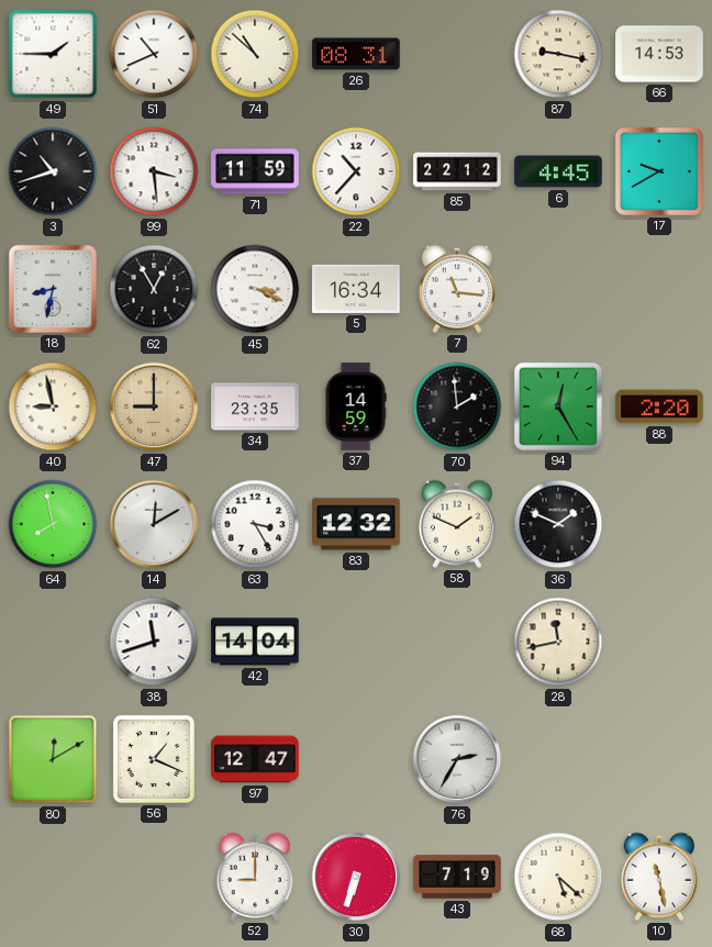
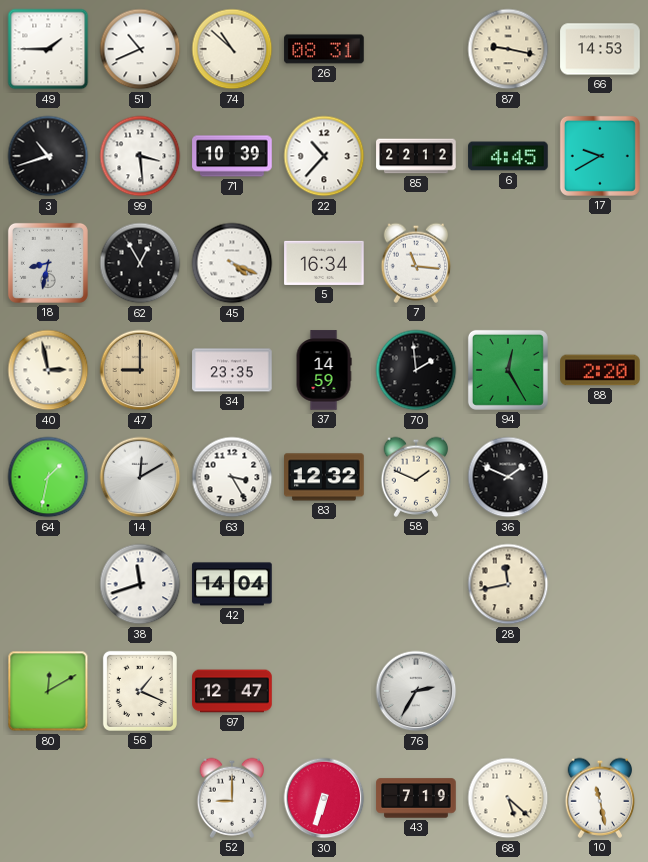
71: 11:59 -> 10:39
45: 3:19 -> 4:19
40: 8:58 -> 2:58
64: 7:58 -> 1:32
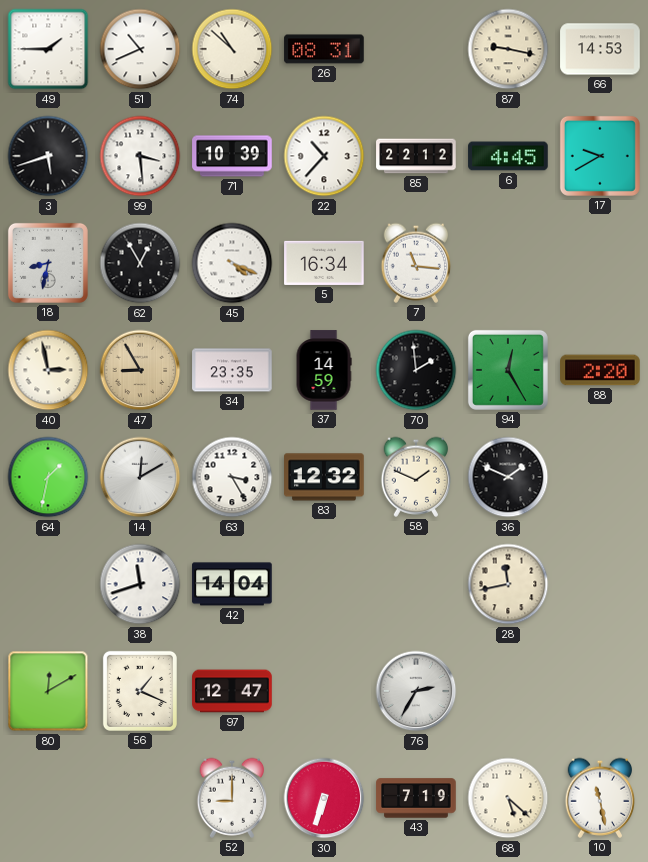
3: 10:42 -> 5:42
47: 9:00 -> 8:55
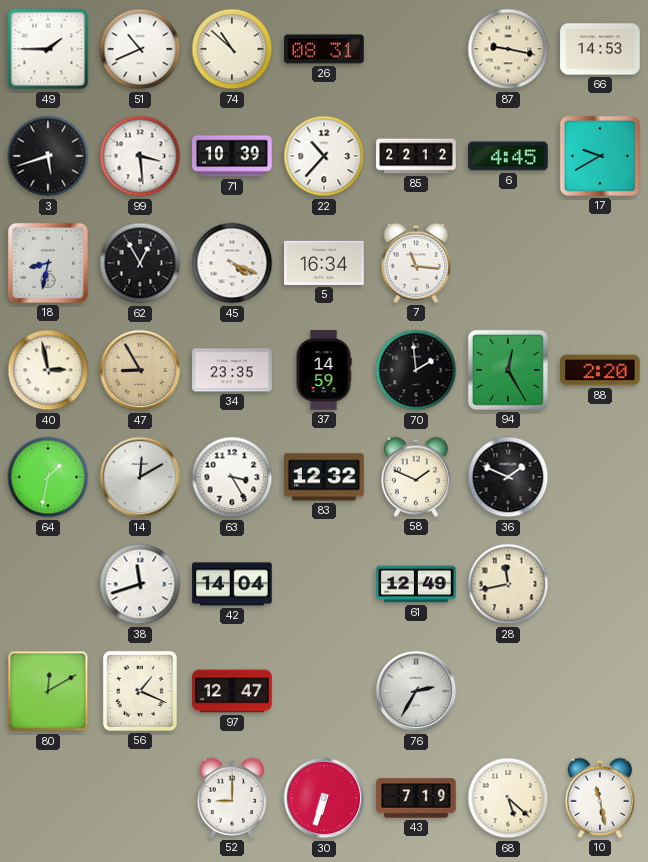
61: none -> 12:49
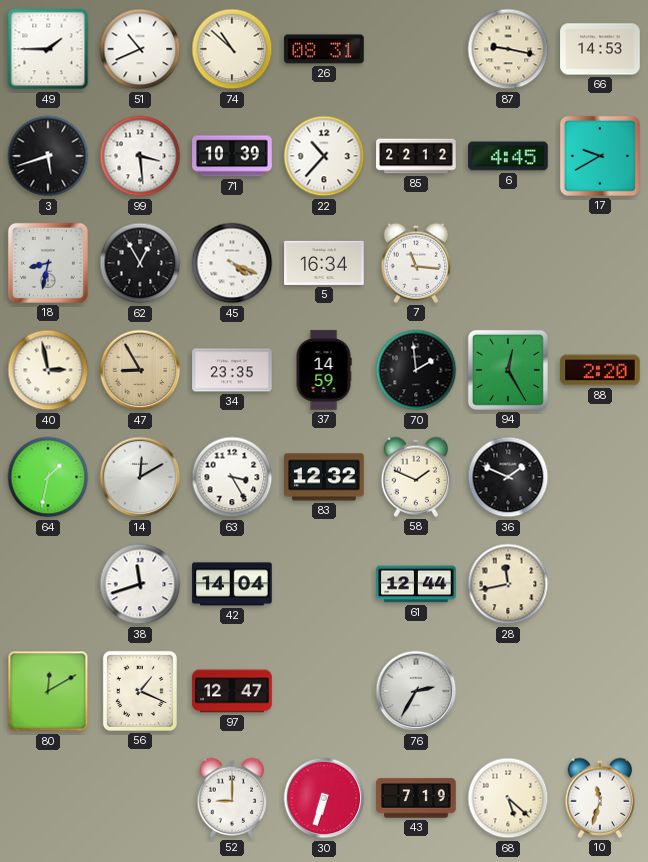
61: 12:49 -> 12:44
10: 11:28 -> 11:33
